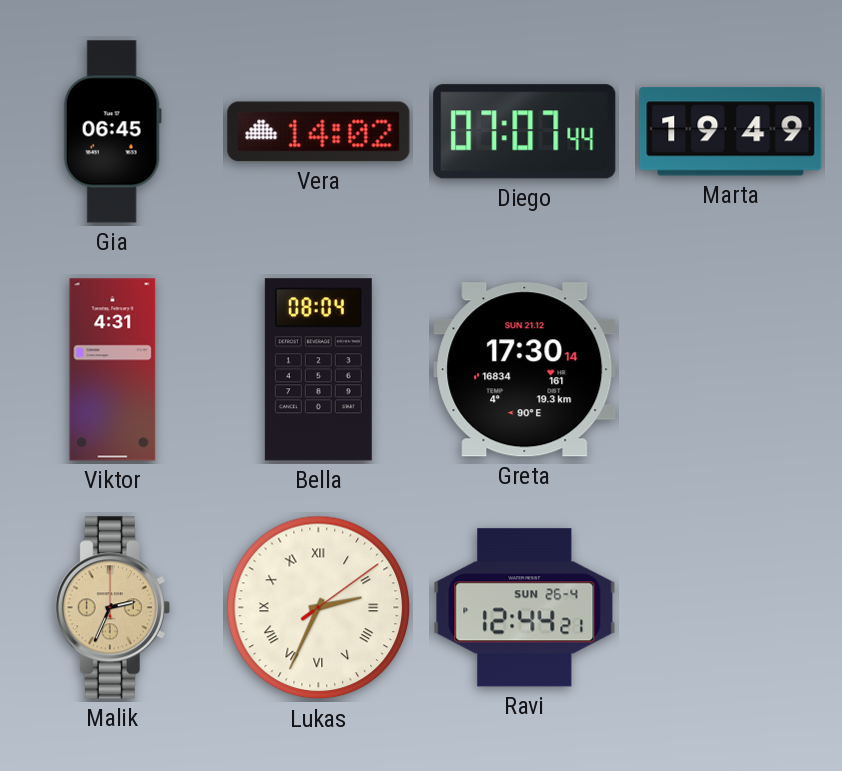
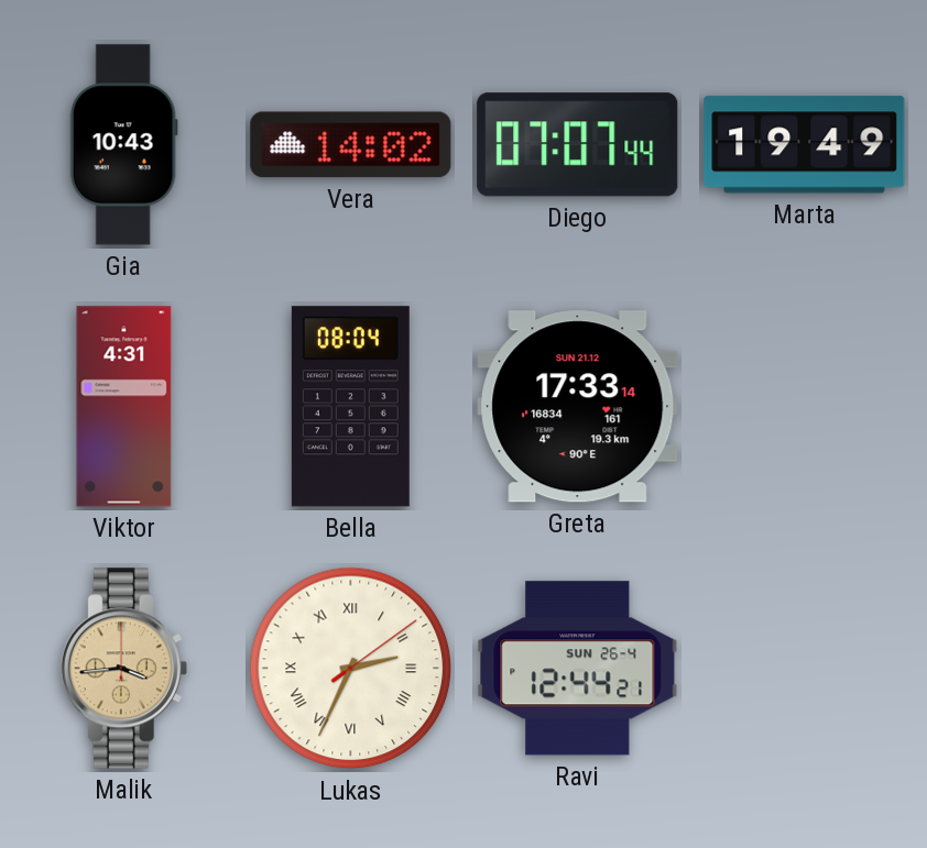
Gia: 06:45 -> 10:43
Greta: 17:30 -> 17:33
Malik: 2:34 -> 3:44
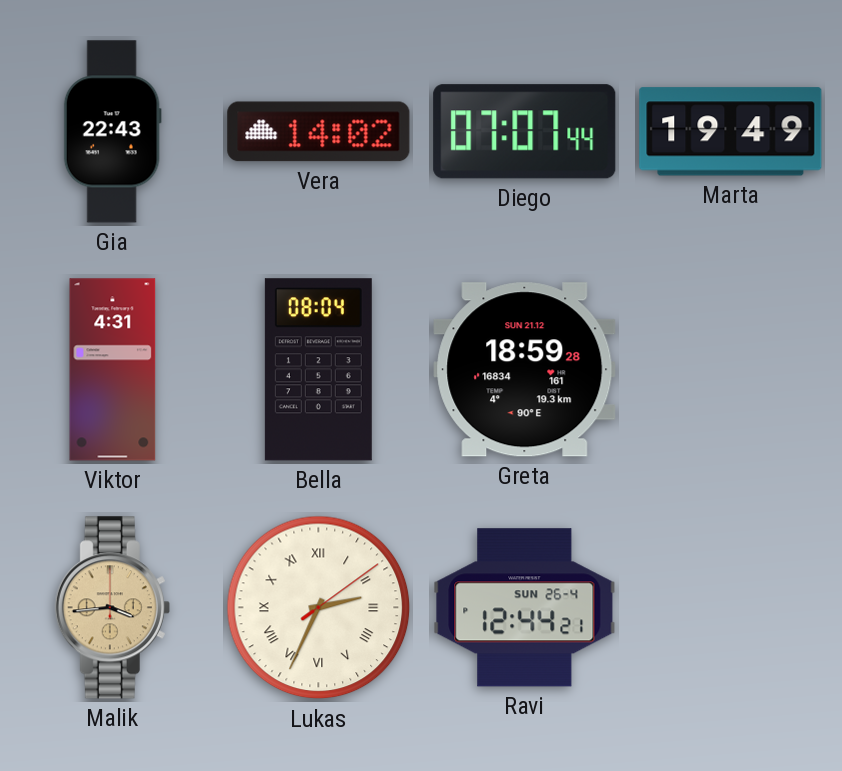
Gia: 10:43 -> 22:43
Greta: 17:33 -> 18:59
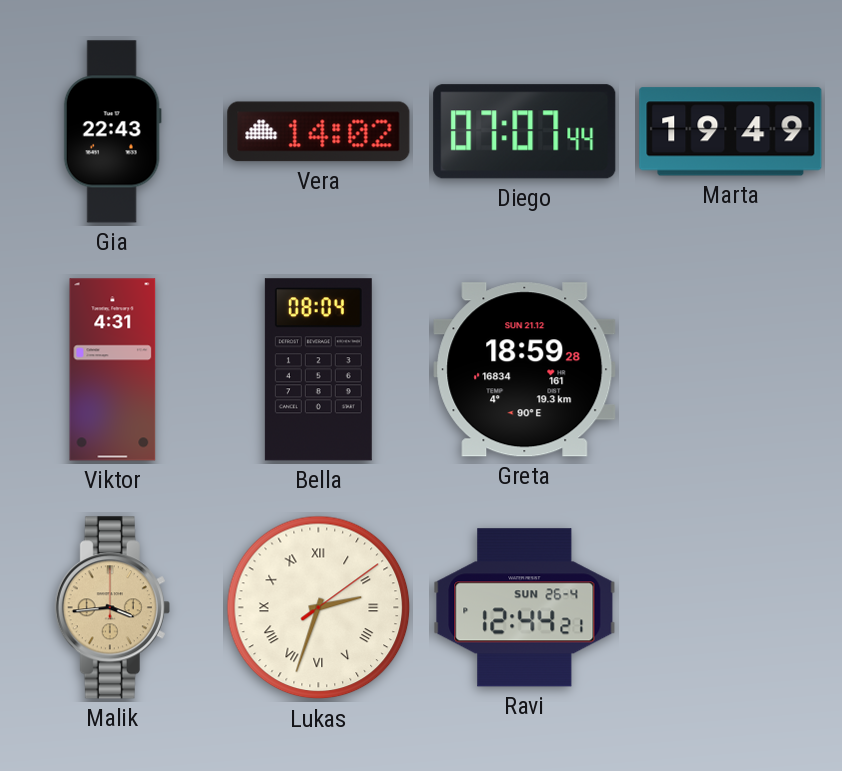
Lukas: 2:34 -> 2:33
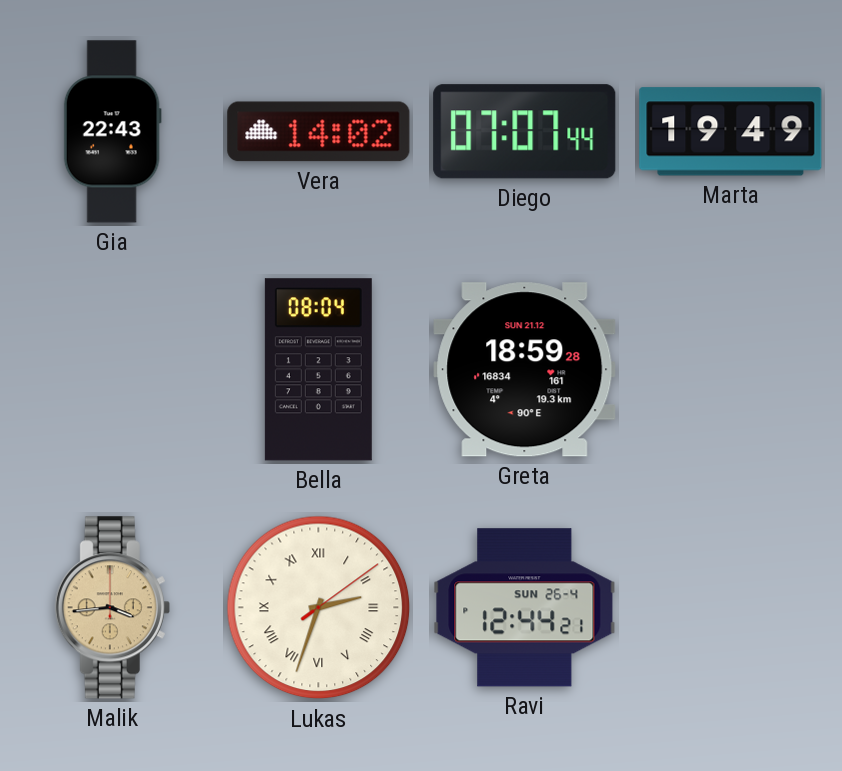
Viktor: 4:31 -> none
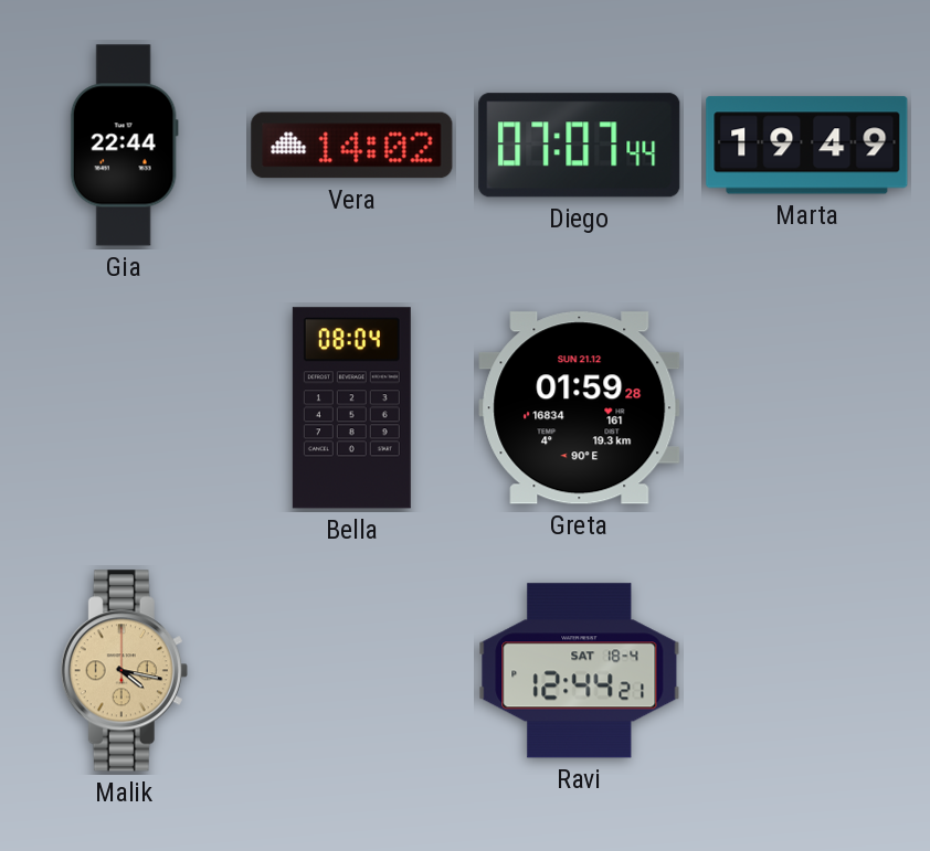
Gia: 22:43 -> 22:44
Greta: 18:59 -> 01:59
Malik: 3:44 -> 4:17
Lukas: 2:33 -> none
Ravi date: SUN 26-4 -> SAT 18-4
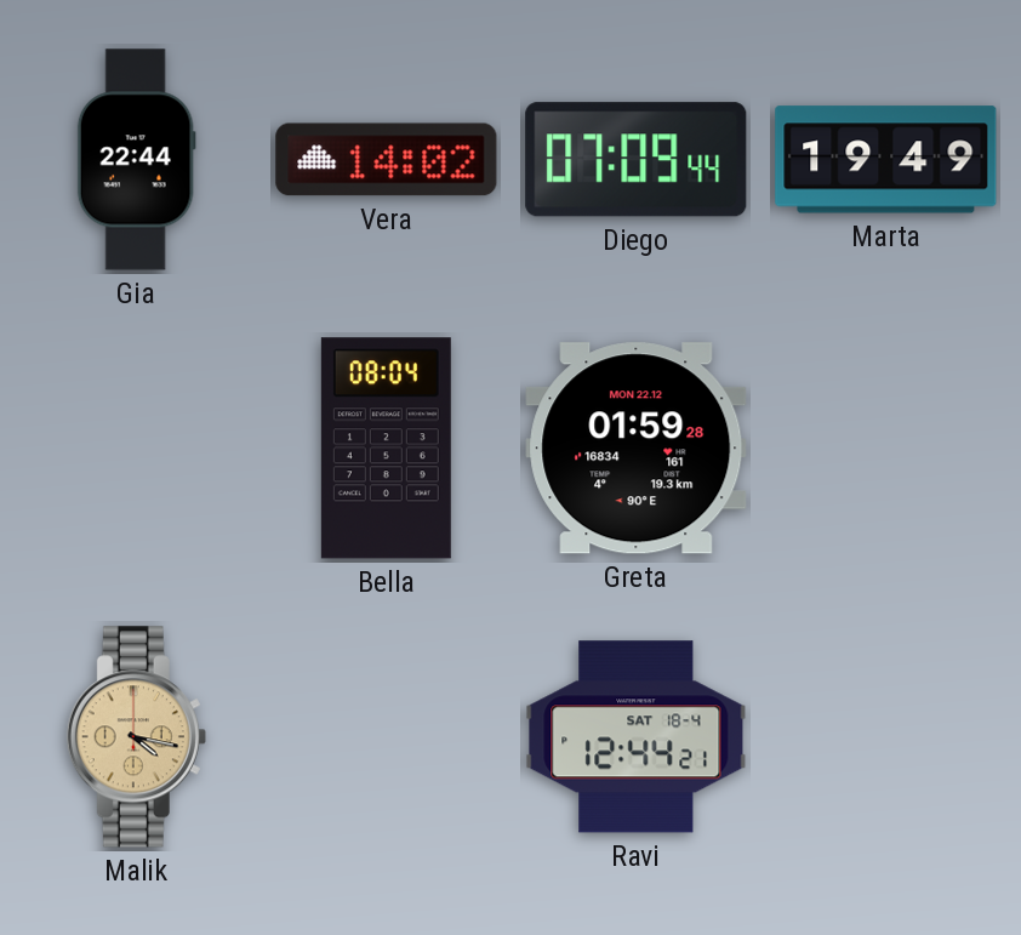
Diego: 07:07 -> 07:09
Greta date: SUN 21.12 -> MON 22.12
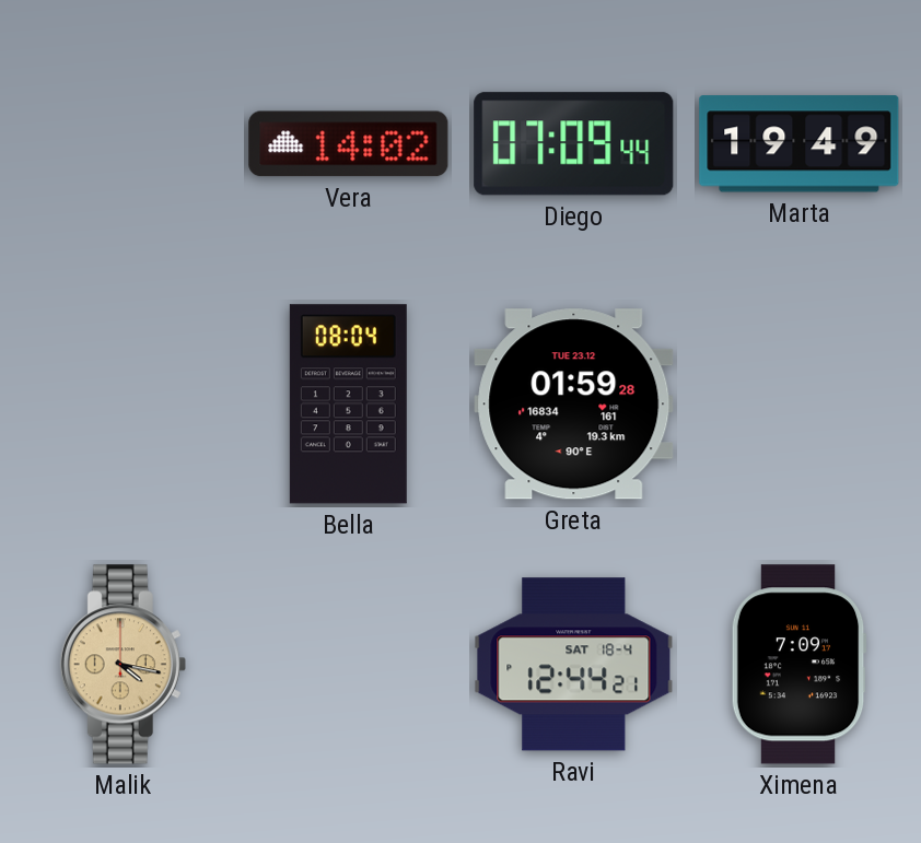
Gia: 22:44 -> none
Greta date: MON 22.12 -> TUE 23.12
Ximena: none -> 7:09
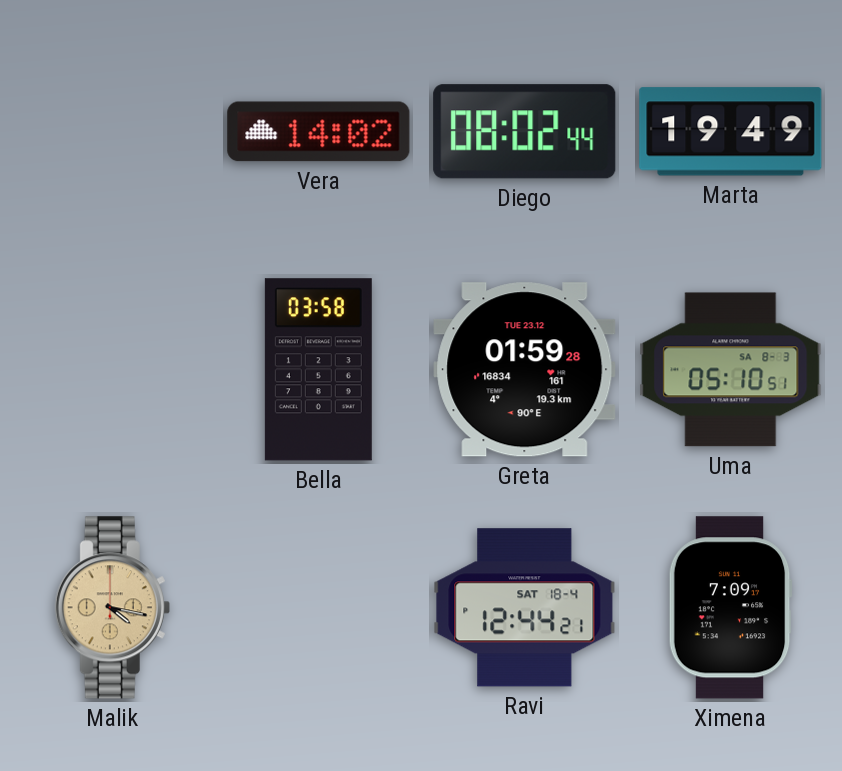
Diego: 07:09 -> 08:02
Bella: 08:04 -> 03:58
Uma: none -> 05:10
